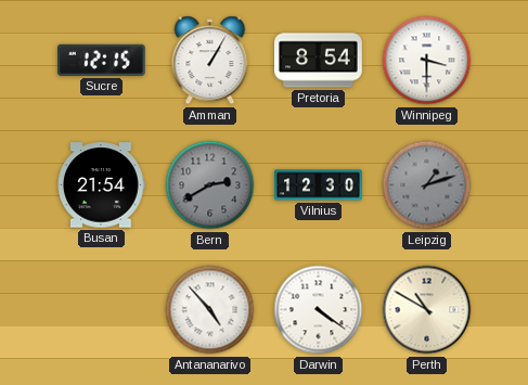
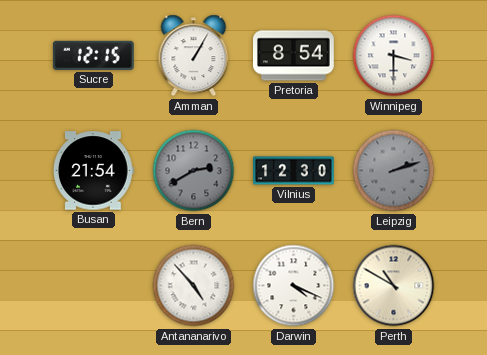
Leipzig: 1:12 -> 2:12
Darwin: 4:21 -> 4:19
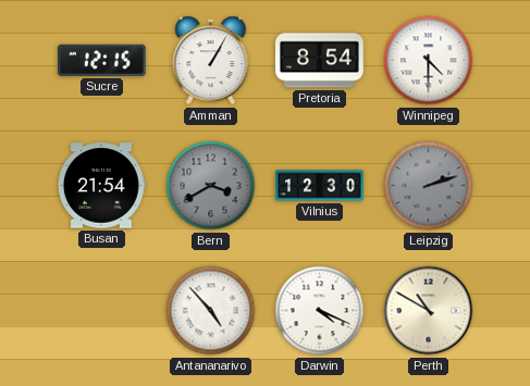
Winnipeg: 3:30 -> 4:30
Bern: 2:40 -> 3:40
